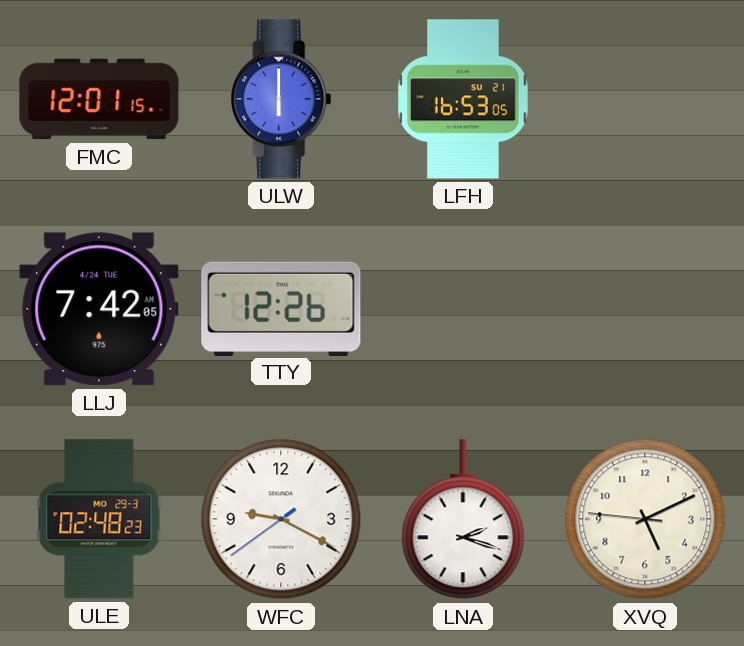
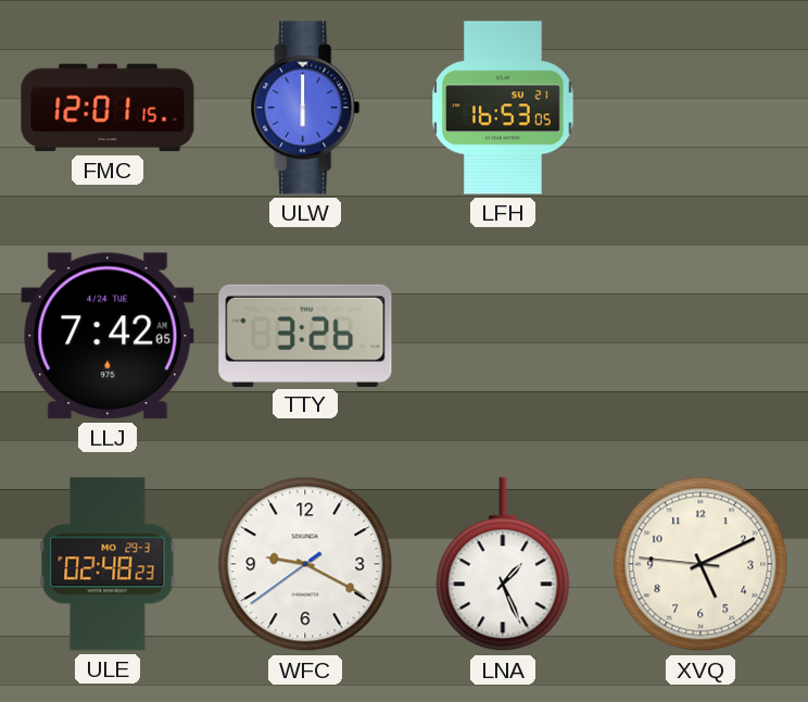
TTY: 12:26 -> 3:26
LNA: 2:18 -> 1:26
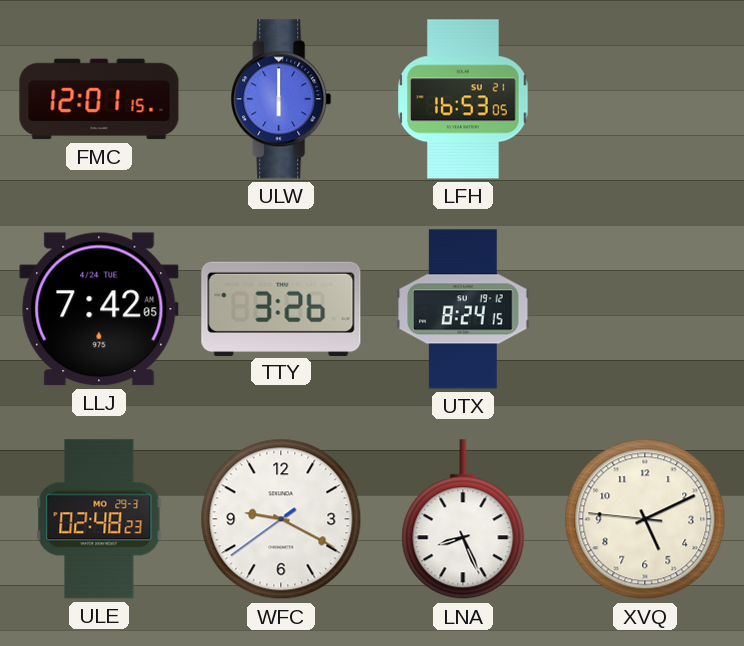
UTX: none -> 8:24
LNA: 1:26 -> 8:26
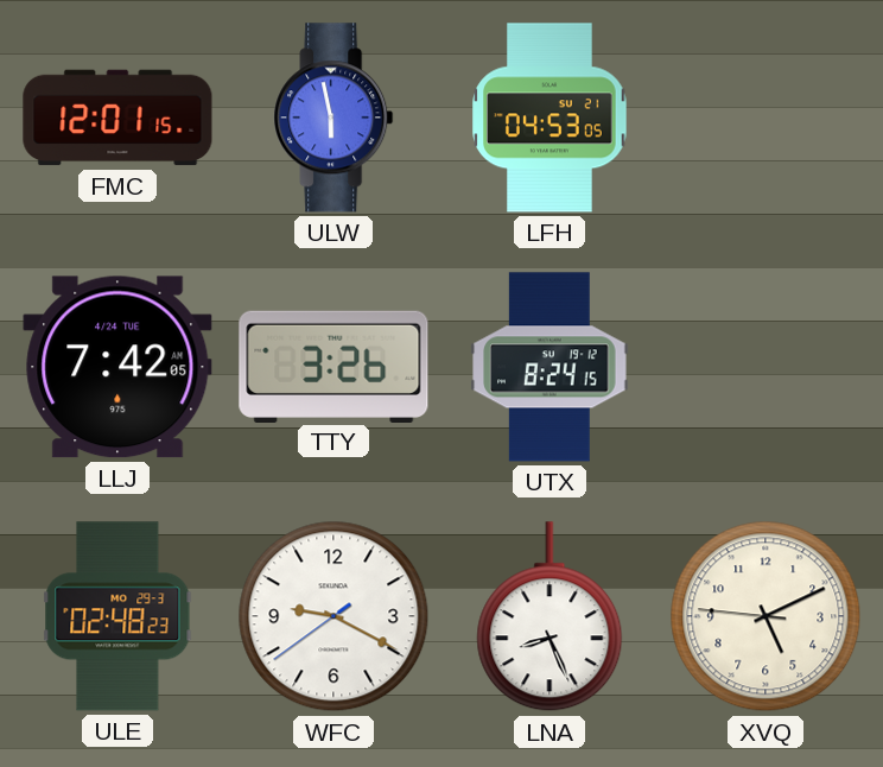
ULW: 6:00 -> 5:58
LFH: 16:53 -> 04:53
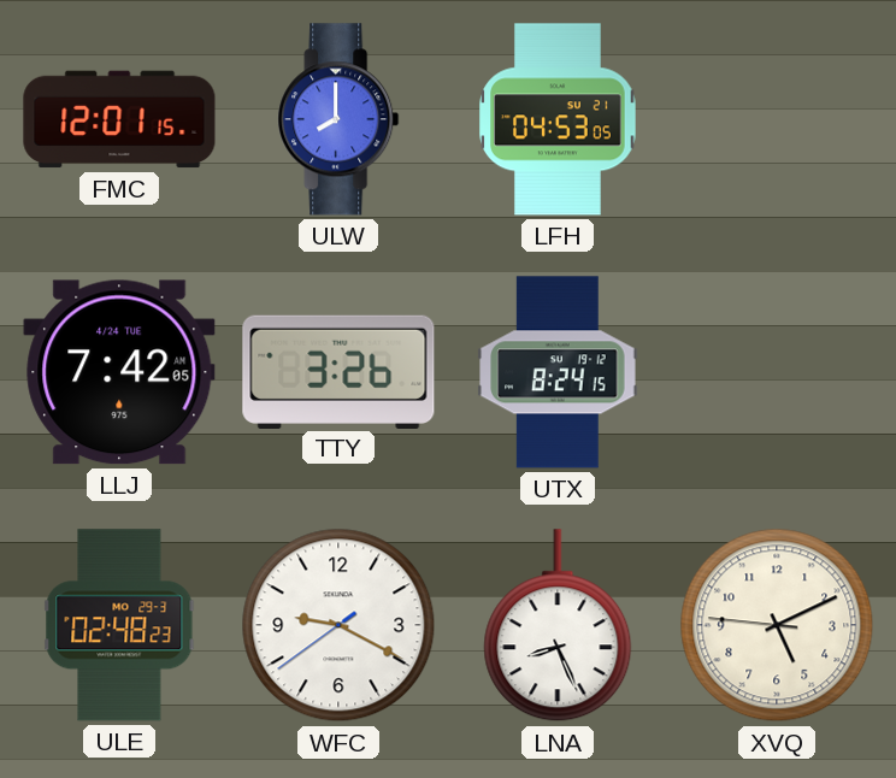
ULW: 5:58 -> 8:00
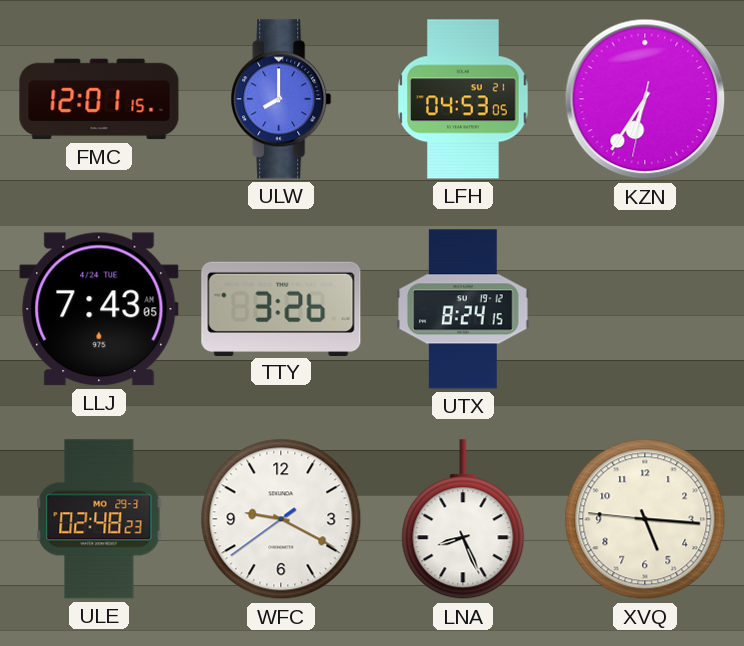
KZN: none -> 6:35
LLJ: 7:42 -> 7:43
XVQ: 5:10 -> 5:15
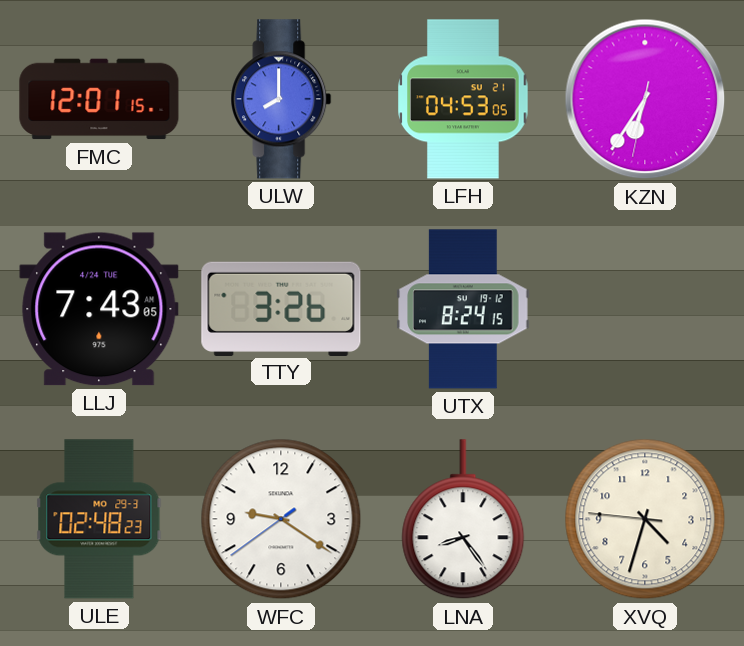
WFC: 9:19 -> 9:20
LNA: 8:26 -> 8:24
XVQ: 5:15 -> 4:32
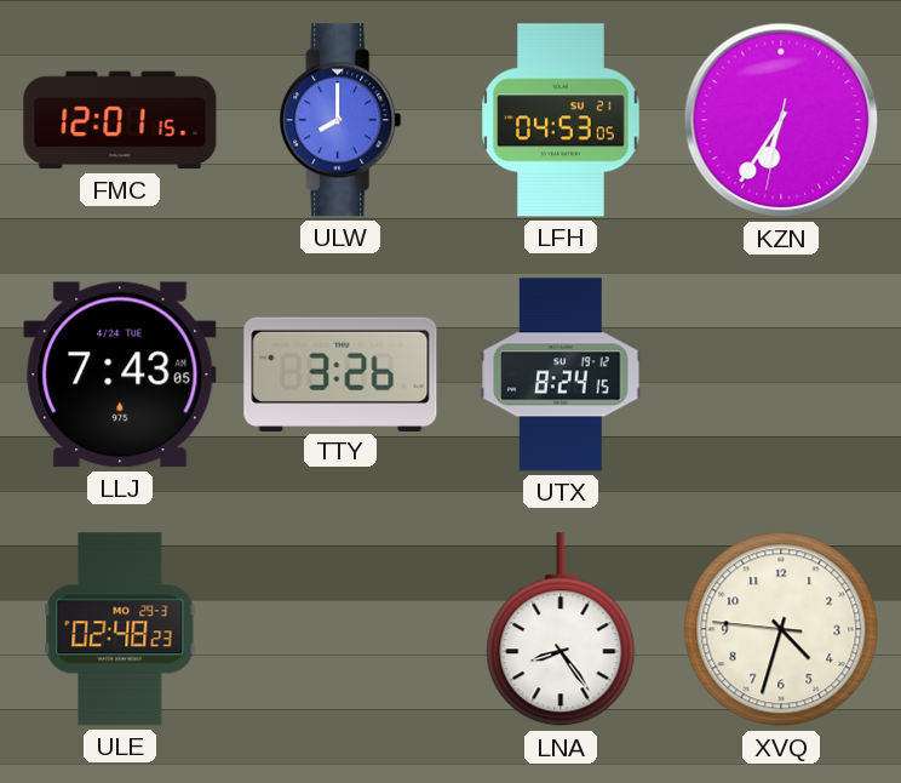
WFC: 9:20 -> none
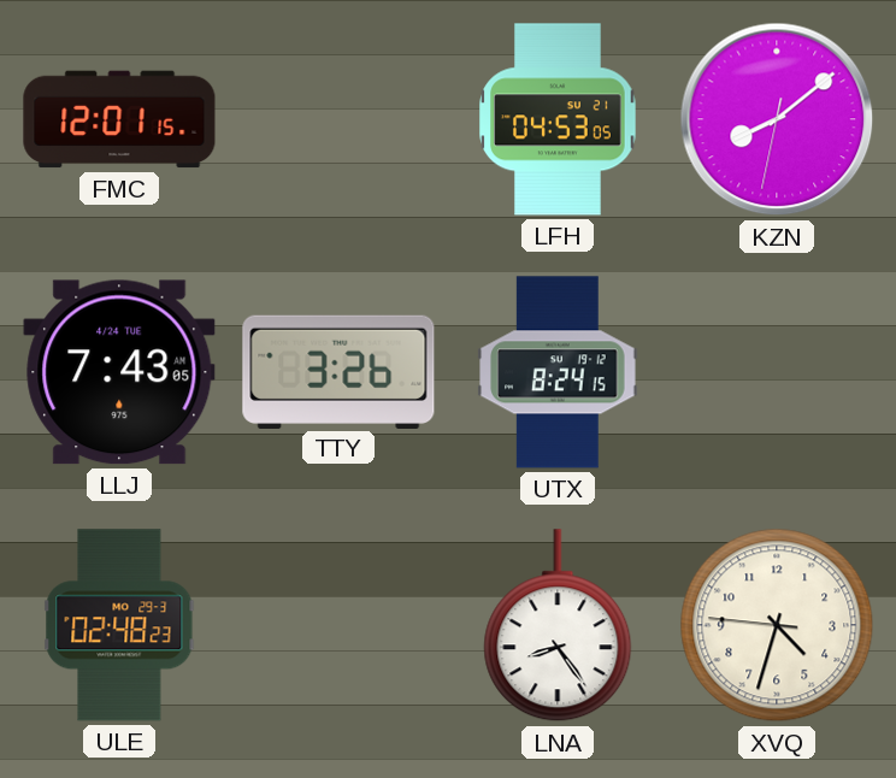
ULW: 8:00 -> none
KZN: 6:35 -> 8:08
